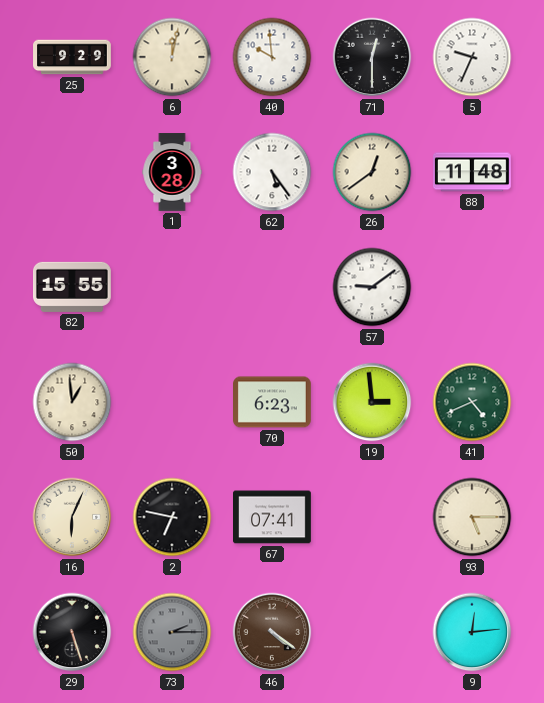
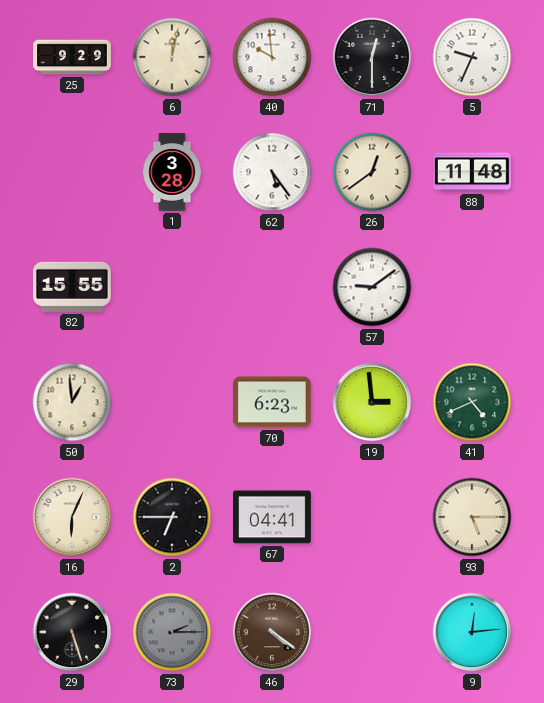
2: 6:47 -> 6:45
67: 07:41 -> 04:41
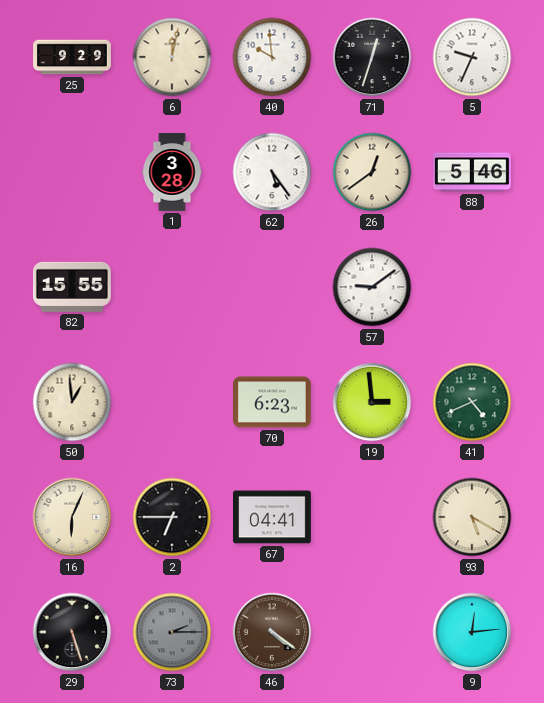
71: 12:30 -> 12:33
88: 11:48 -> 5:46
93: 5:15 -> 5:20
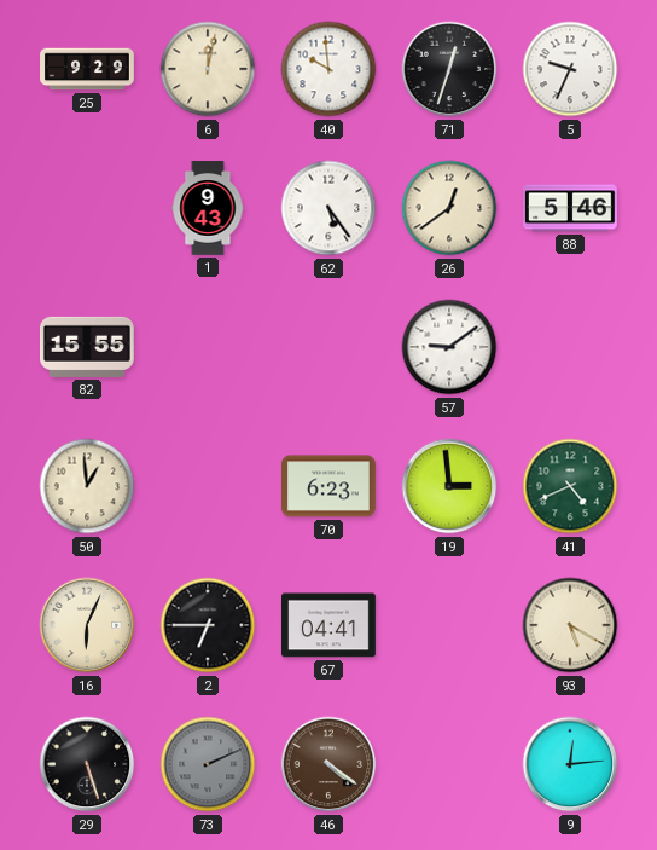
1: 3:28 -> 9:43
73: 2:15 -> 2:11
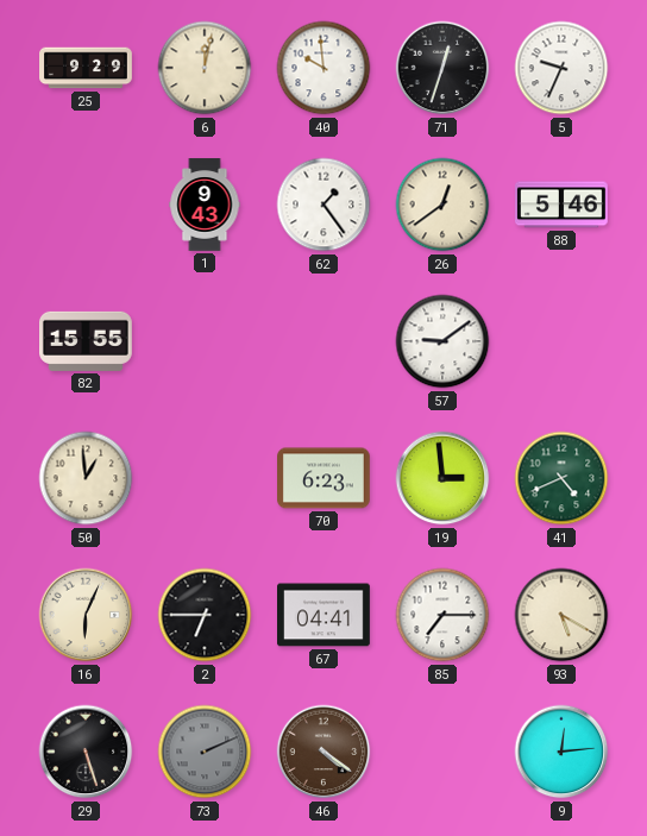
62: 5:24 -> 1:24
85: none -> 7:15
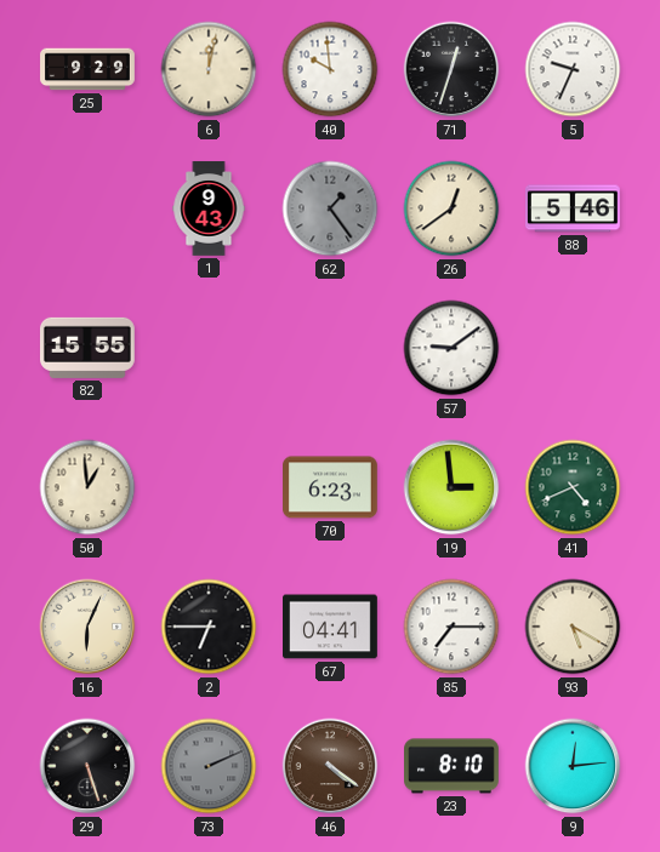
62 dial: white -> grey
23: none -> 8:10
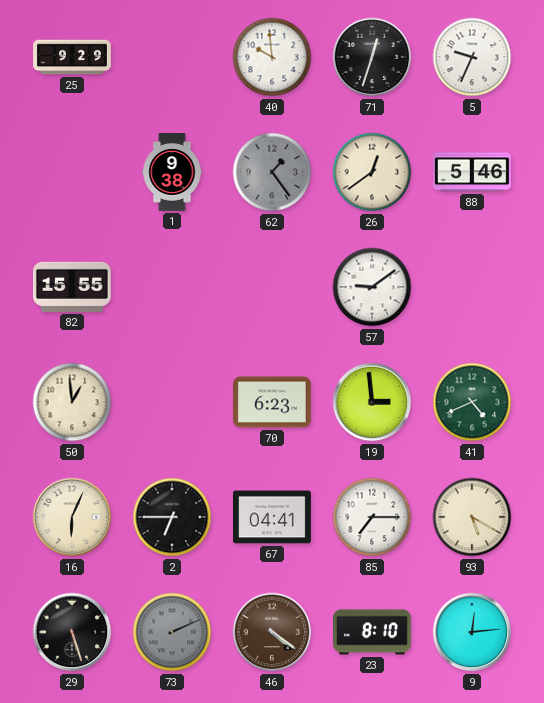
6: 12:02 -> none
1: 9:43 -> 9:38
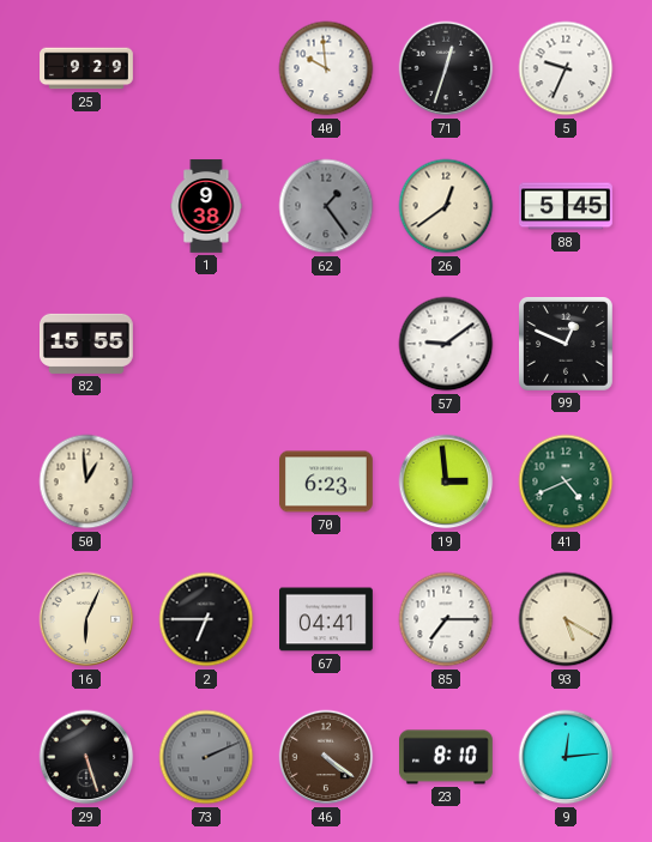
88: 5:46 -> 5:45
99: none -> 12:49
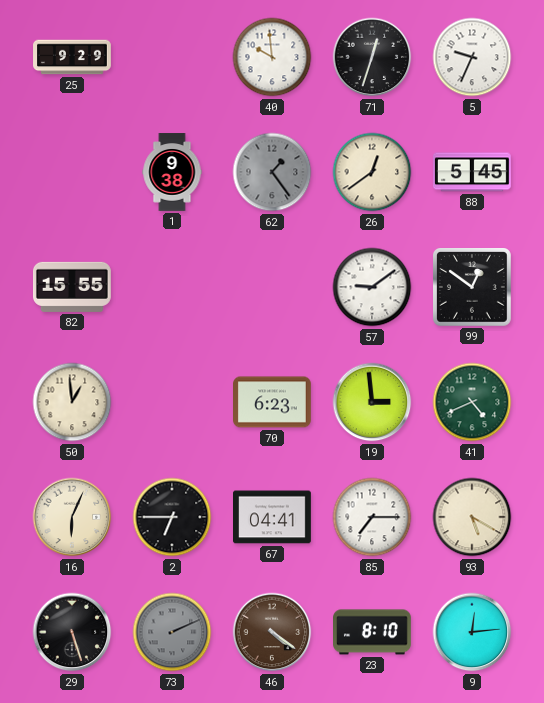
99: 12:49 -> 12:51
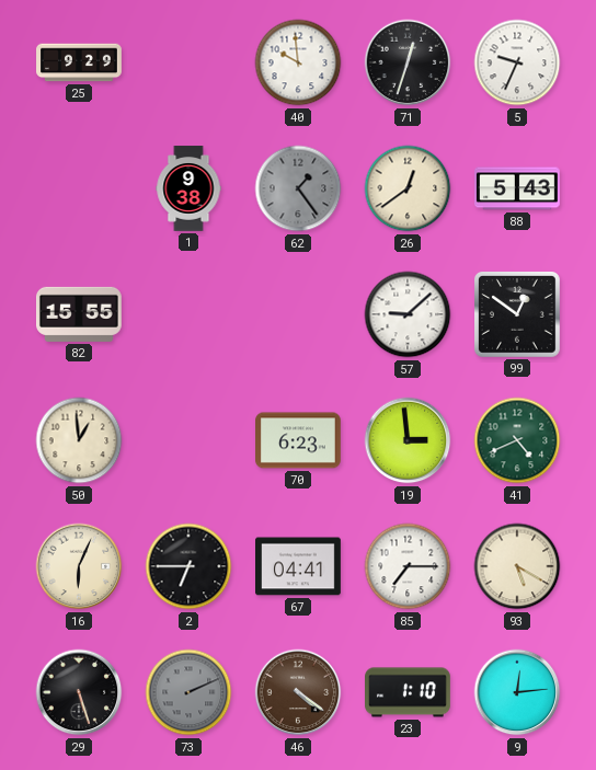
88: 5:45 -> 5:43
57: 9:09 -> 9:08
23: 8:10 -> 1:10
